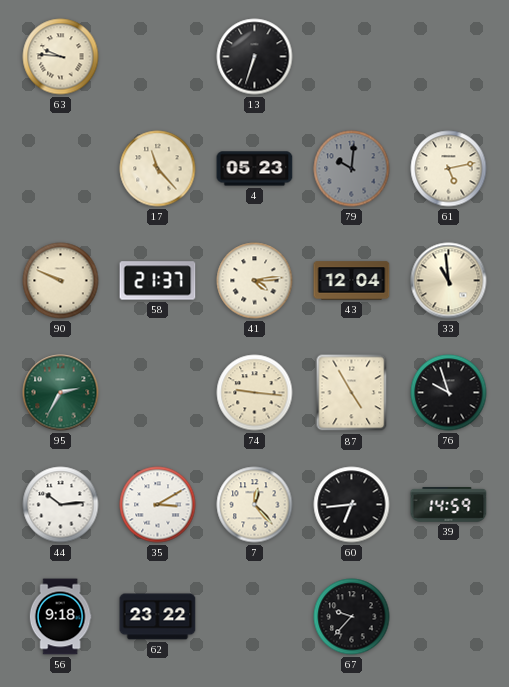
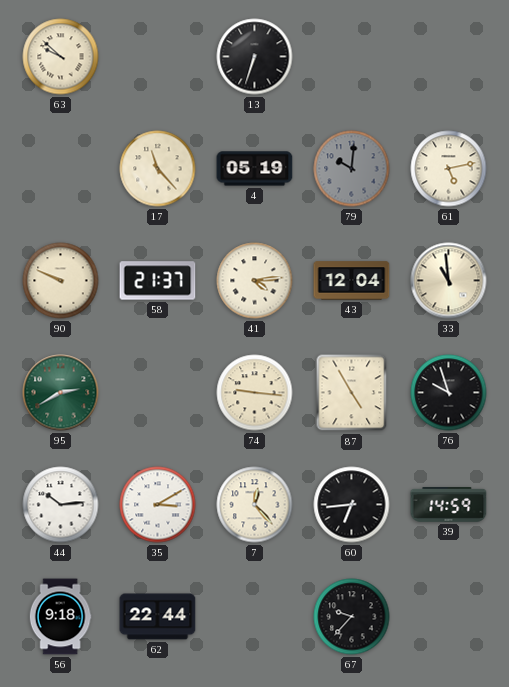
63: 9:46 -> 9:52
4: 05:23 -> 05:19
95: 2:35 -> 2:40
62: 23:22 -> 22:44
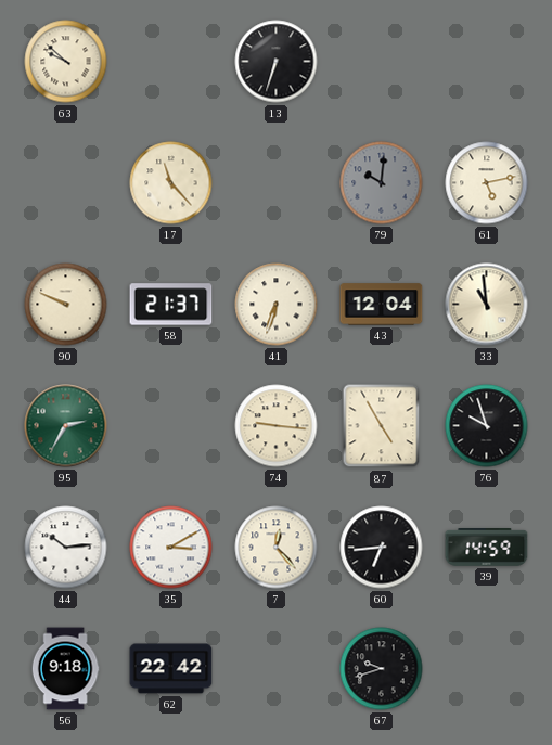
4: 05:19 -> none
41: 4:14 -> 6:33
95: 2:40 -> 2:35
62: 22:44 -> 22:42
67: 9:37 -> 9:42
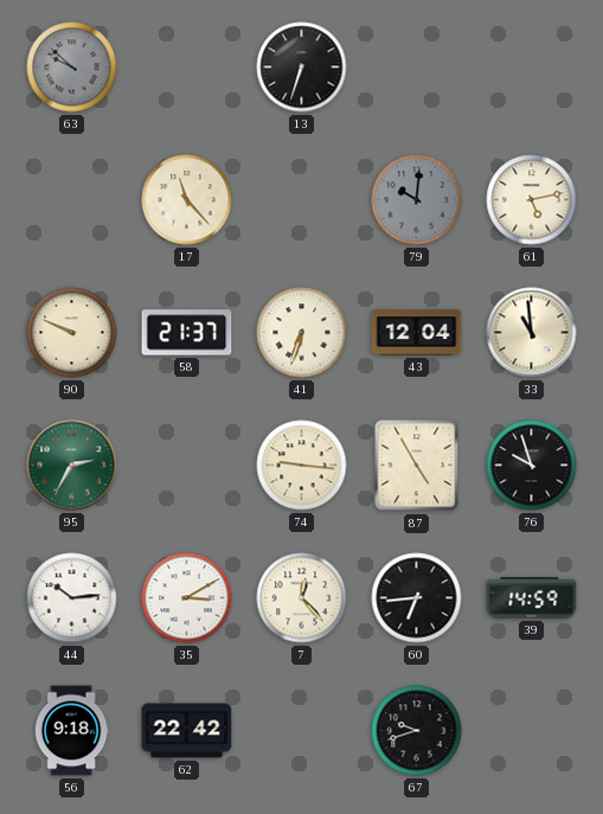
63 dial: cream -> grey
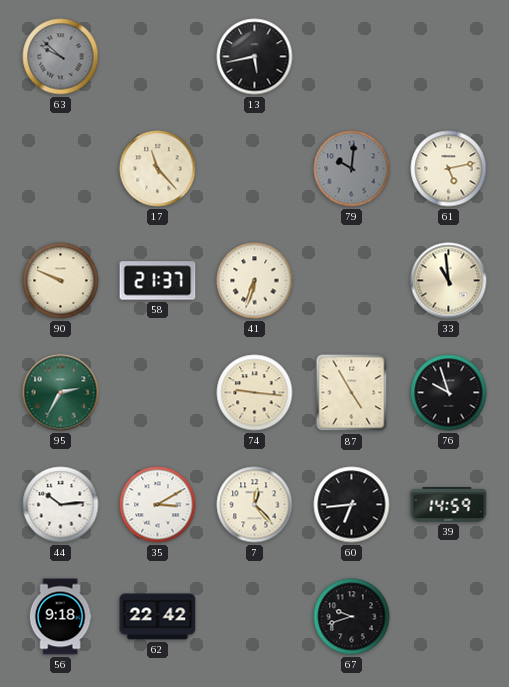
13: 6:33 -> 5:43
43: 12:04 -> none
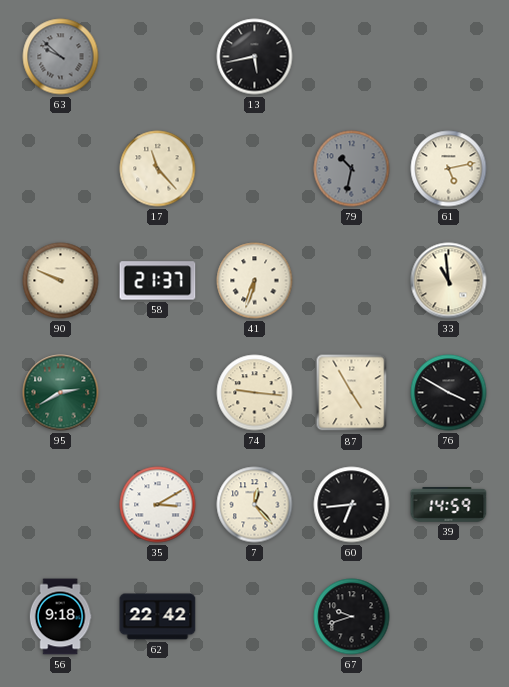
79: 10:01 -> 10:32
95: 2:35 -> 2:40
76: 9:57 -> 3:50
44: 10:14 -> none
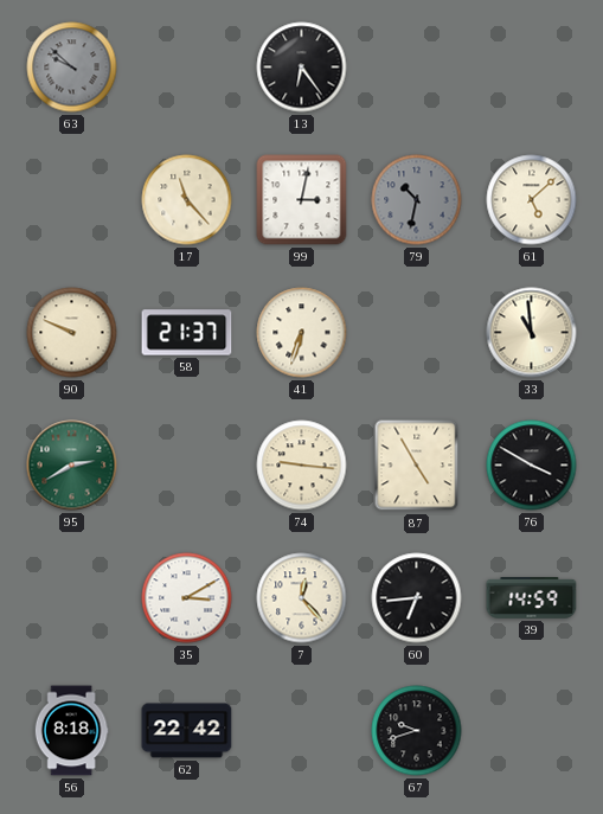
13: 5:43 -> 6:24
99: none -> 3:02
61: 5:13 -> 5:08
56: 9:18 -> 8:18
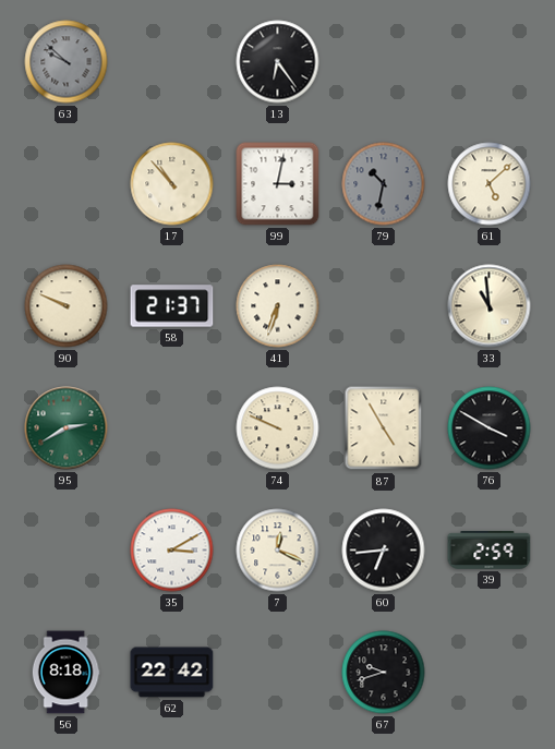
17: 11:23 -> 10:53
74: 9:16 -> 9:49
7: 12:23 -> 12:19
39: 14:59 -> 2:59
